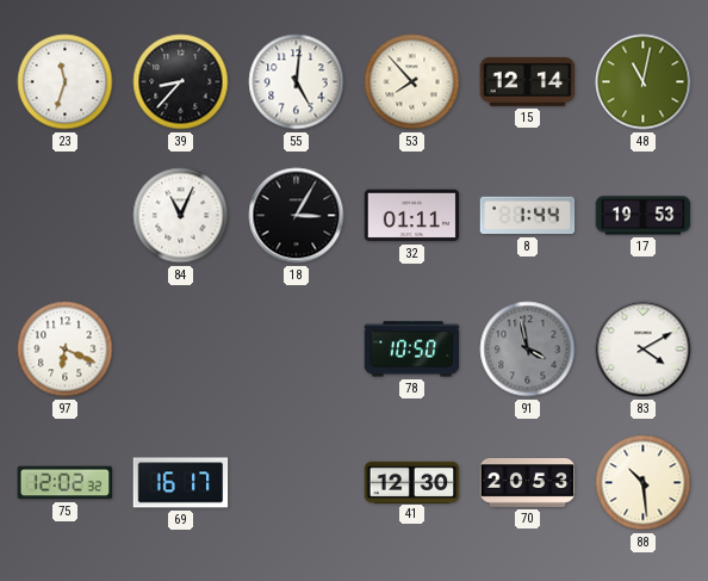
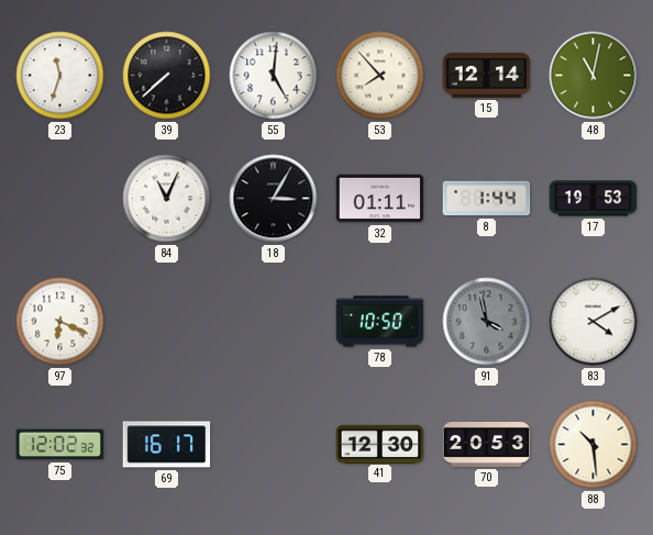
39: 8:37 -> 7:38
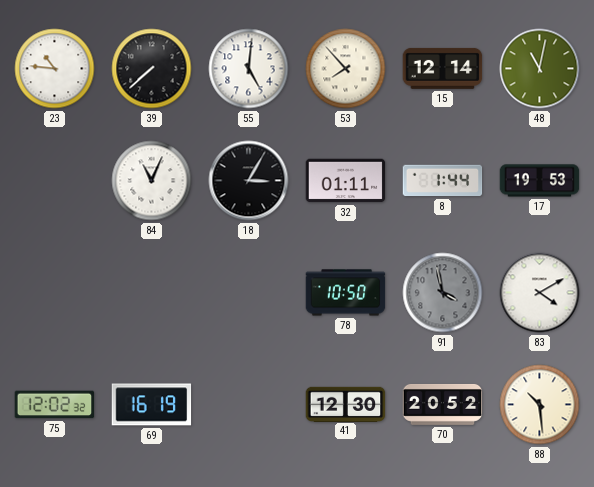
23: 11:33 -> 10:46
97: 6:19 -> none
69: 16:17 -> 16:19
70: 20:53 -> 20:52
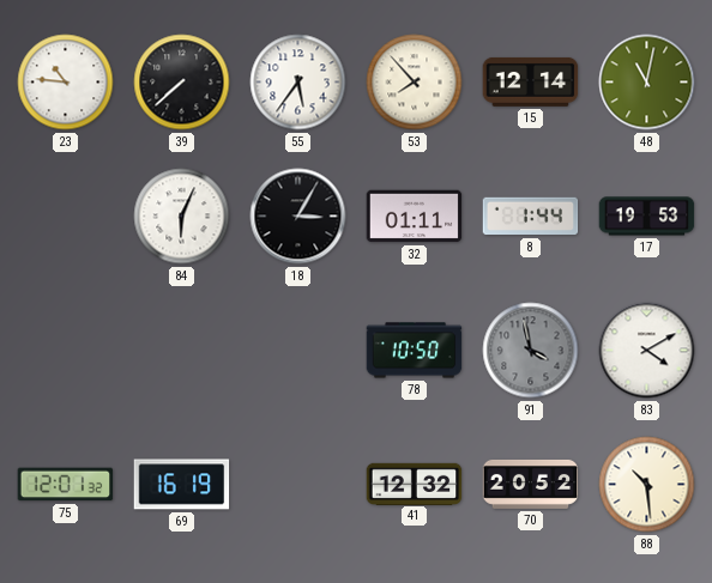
55: 5:01 -> 5:36
84: 11:04 -> 6:04
75: 12:02 -> 12:01
41: 12:30 -> 12:32
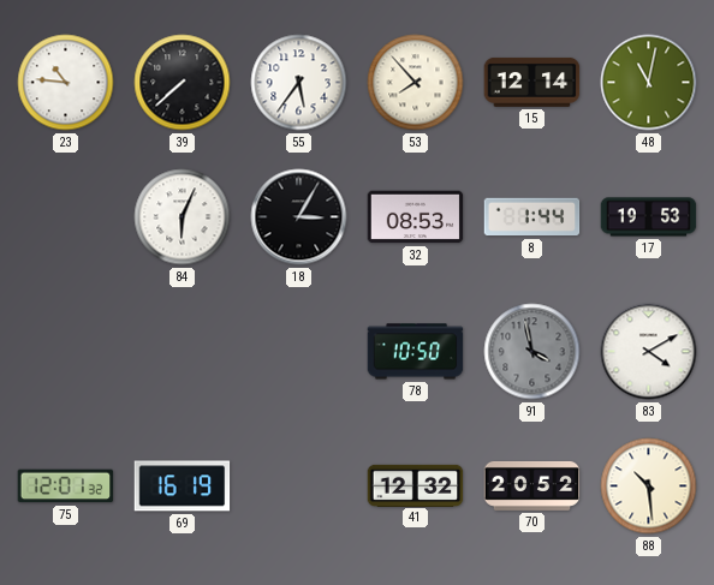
32: 01:11 -> 08:53
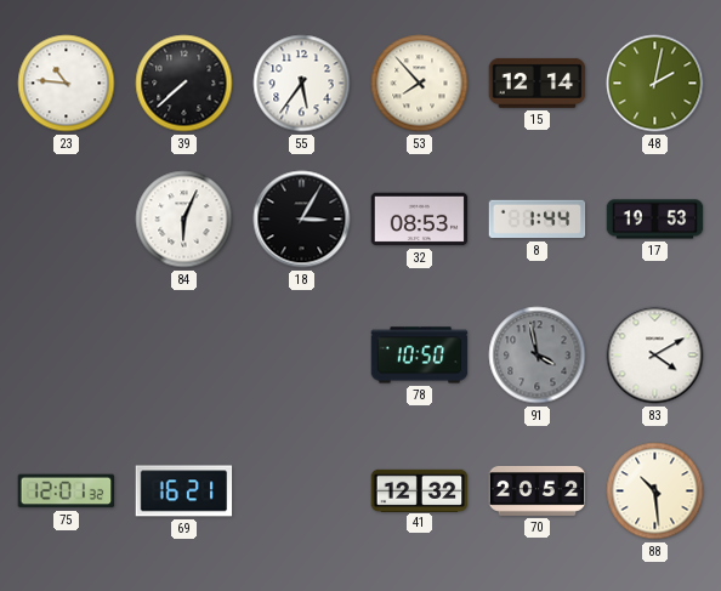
48: 11:02 -> 2:02
69: 16:19 -> 16:21
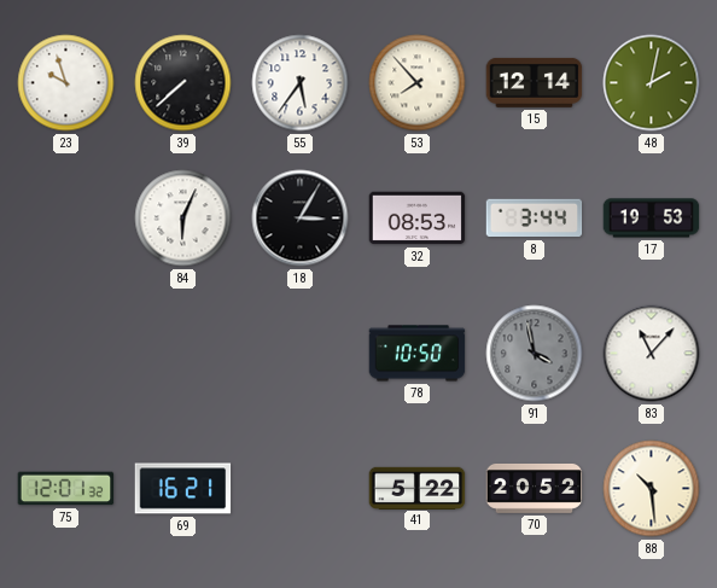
23: 10:46 -> 9:57
8: 1:44 -> 3:44
83: 4:10 -> 11:07
41: 12:32 -> 5:22
